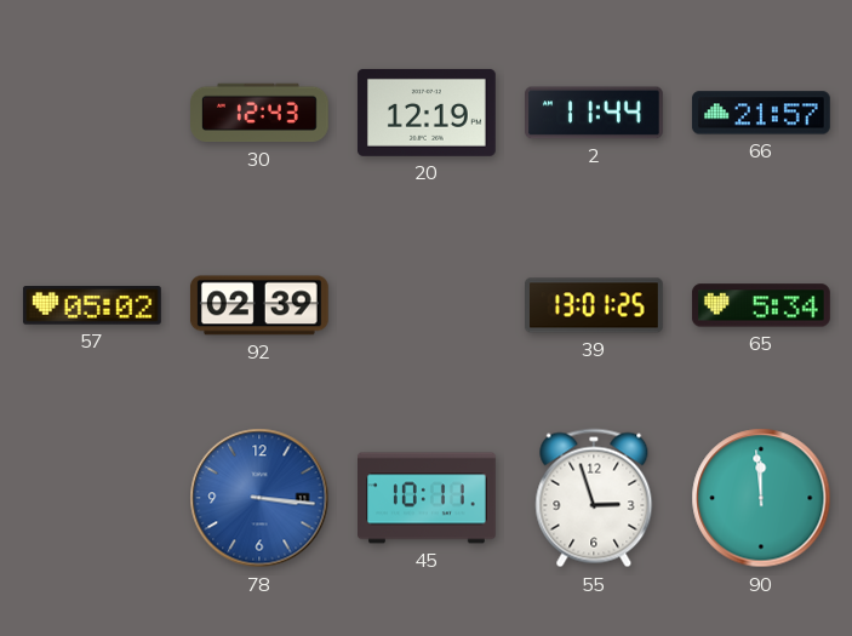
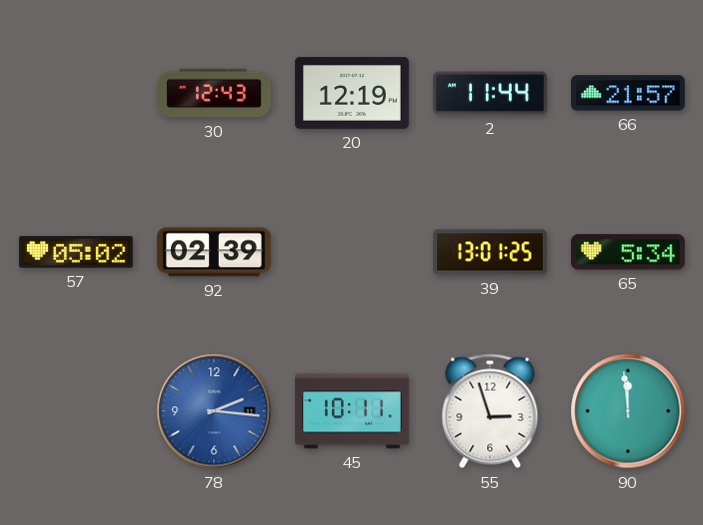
78: 3:16 -> 2:16
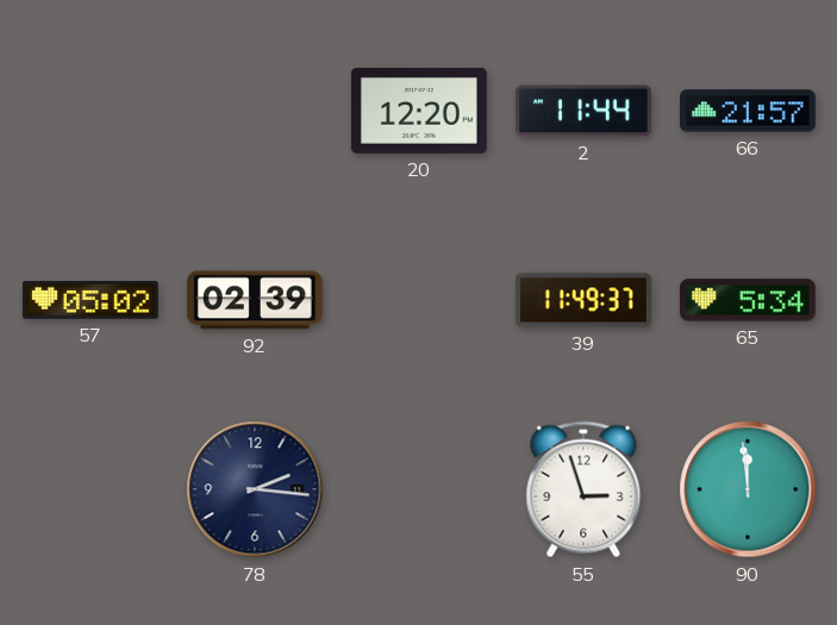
30: 12:43 -> none
20: 12:19 -> 12:20
39: 13:01 -> 11:49
78 dial: blue -> navy
45: 10:11 -> none
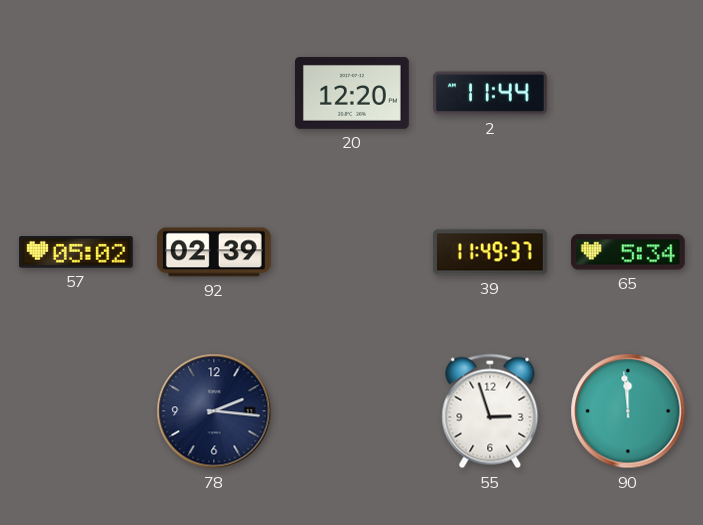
66: 21:57 -> none
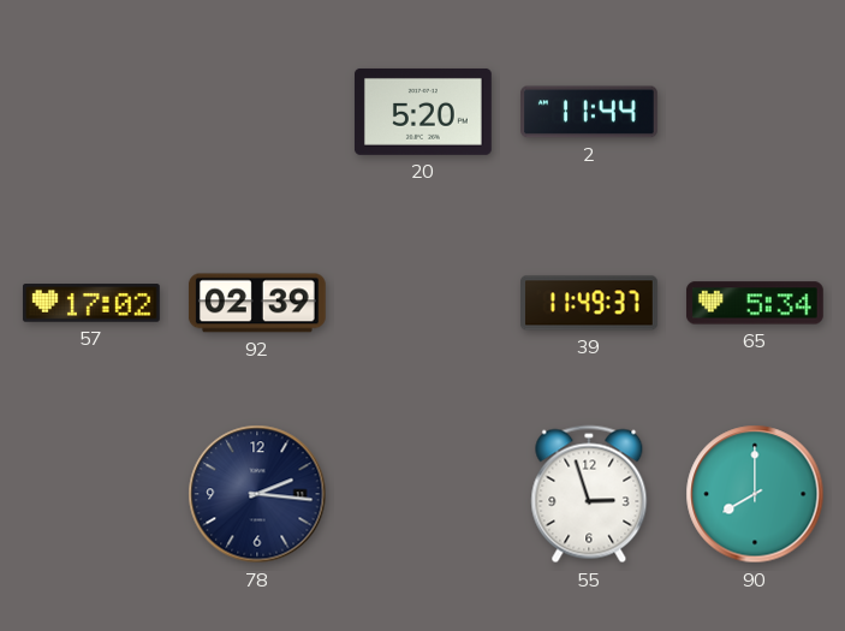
20: 12:20 -> 5:20
57: 05:02 -> 17:02
90: 11:59 -> 8:00
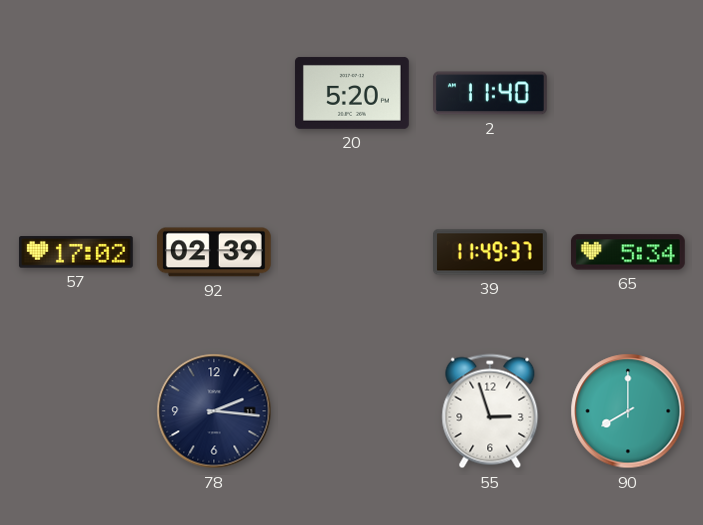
2: 11:44 -> 11:40
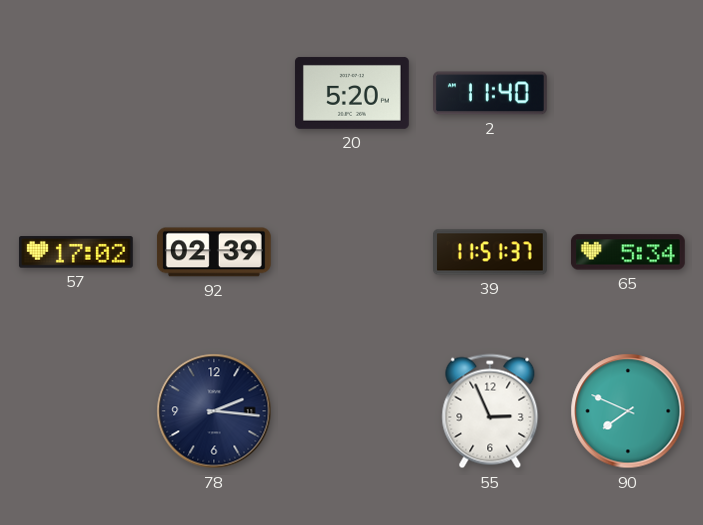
39: 11:49 -> 11:51
55: 2:57 -> 2:56
90: 8:00 -> 7:49
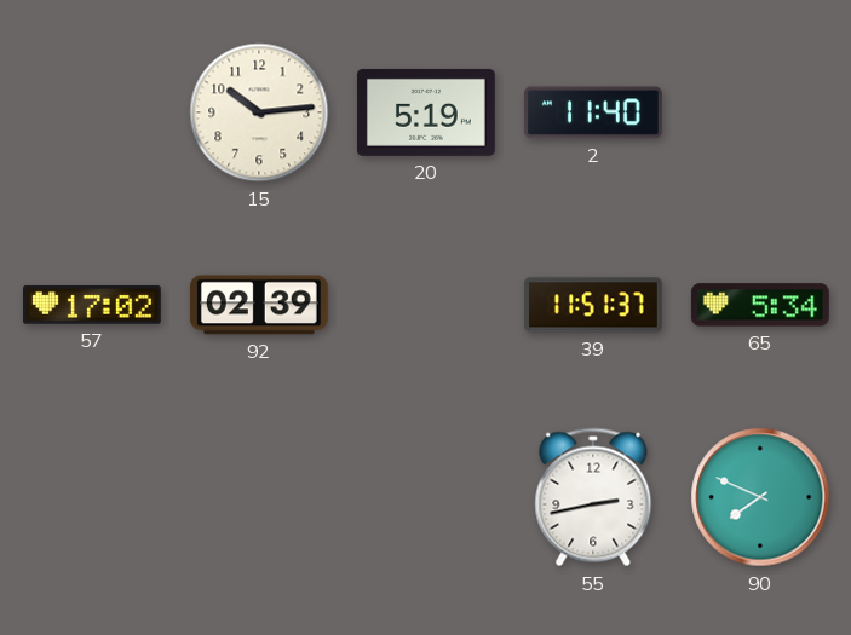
15: none -> 10:14
20: 5:20 -> 5:19
78: 2:16 -> none
55: 2:56 -> 2:43
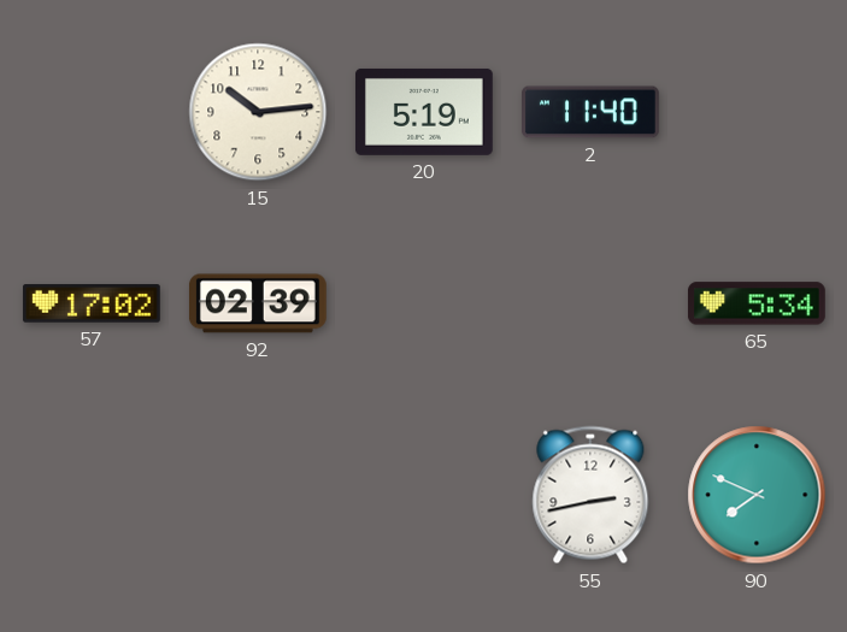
39: 11:51 -> none
